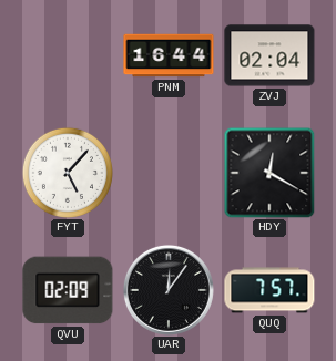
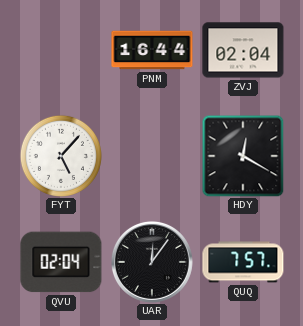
QVU: 02:09 -> 02:04
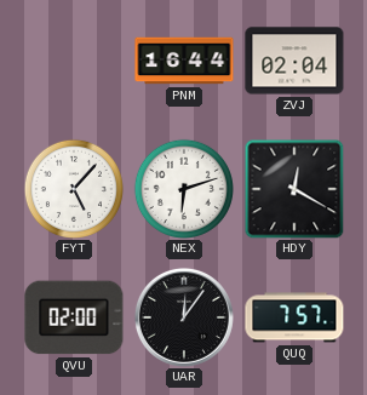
NEX: none -> 6:12
QVU: 02:04 -> 02:00
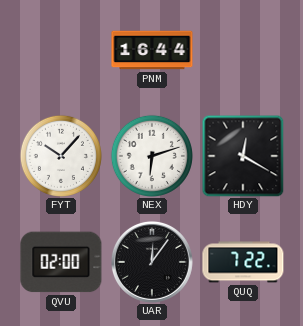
ZVJ: 02:04 -> none
FYT: 5:07 -> 10:07
QUQ: 7:57 -> 7:22
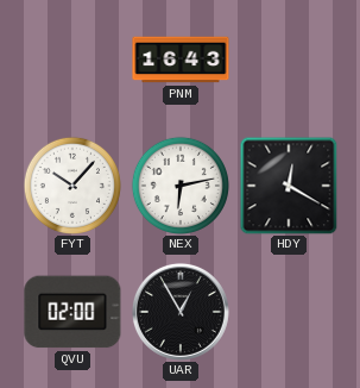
PNM: 16:44 -> 16:43
NEX: 6:12 -> 6:13
UAR: 12:06 -> 12:55
QUQ: 7:22 -> none
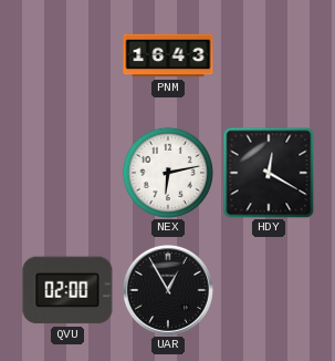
FYT: 10:07 -> none
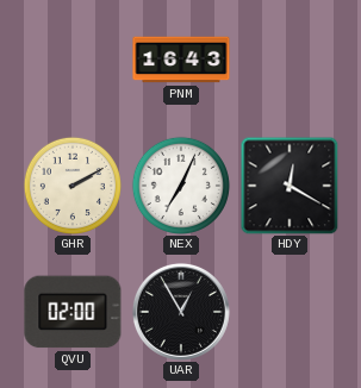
GHR: none -> 2:10
NEX: 6:13 -> 7:04
